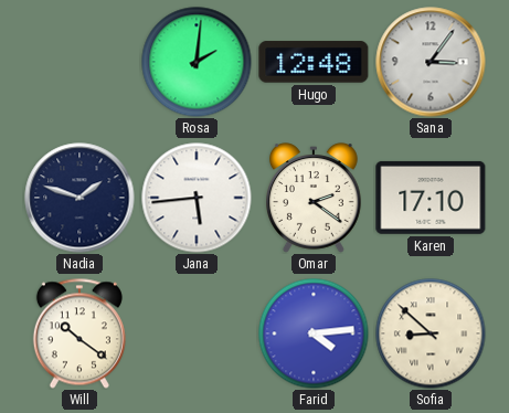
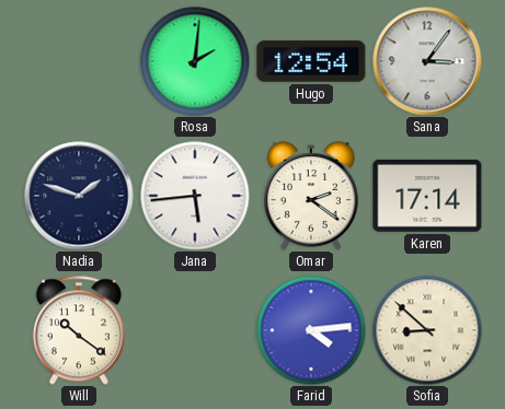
Hugo: 12:48 -> 12:54
Karen: 17:10 -> 17:14
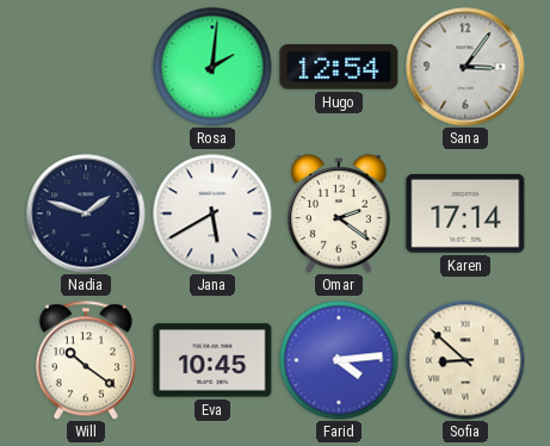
Jana: 5:44 -> 5:40
Eva: none -> 10:45
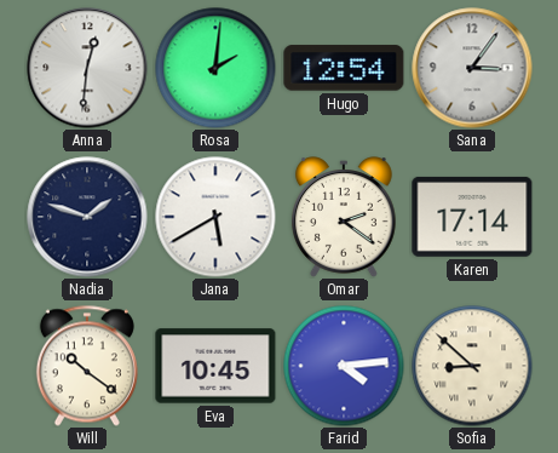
Anna: none -> 12:31
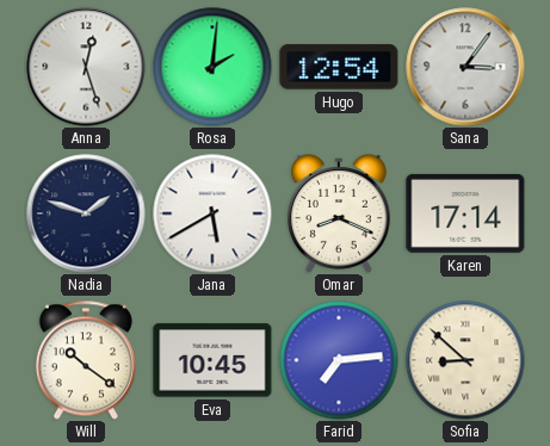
Anna: 12:31 -> 12:27
Omar: 2:21 -> 8:19
Farid: 4:14 -> 7:14
